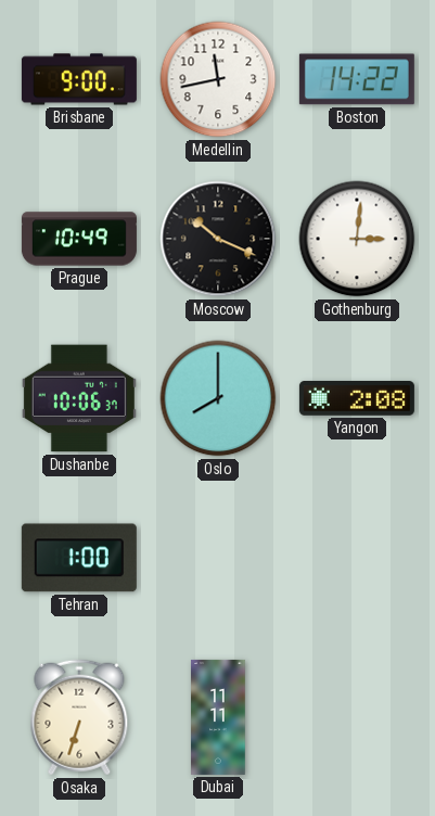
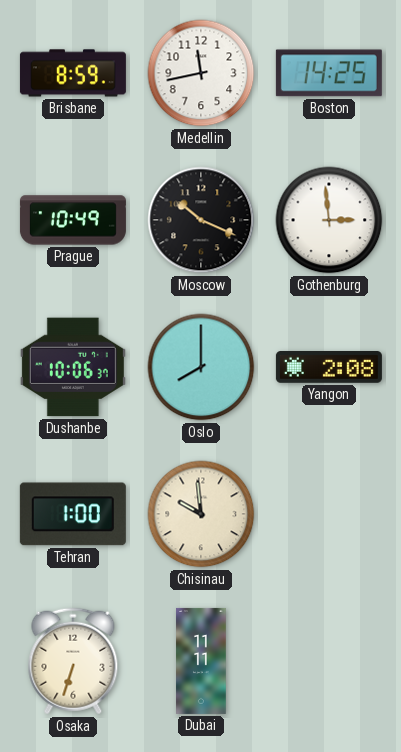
Brisbane: 9:00 -> 8:59
Boston: 14:22 -> 14:25
Gothenburg: 3:01 -> 2:59
Chisinau: none -> 9:59
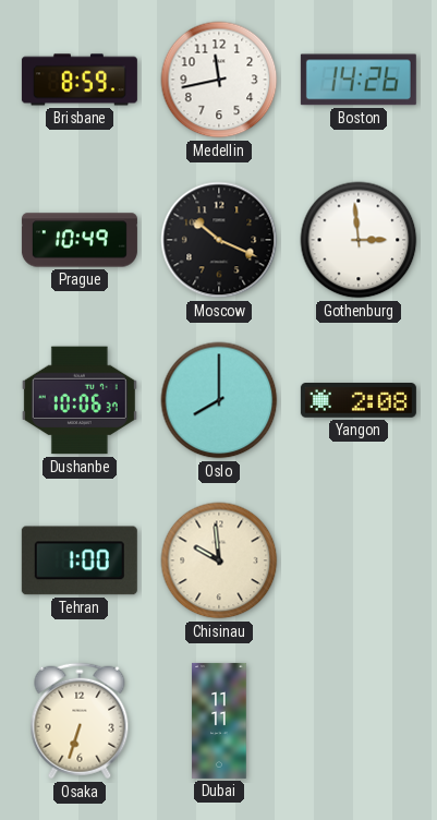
Boston: 14:25 -> 14:26
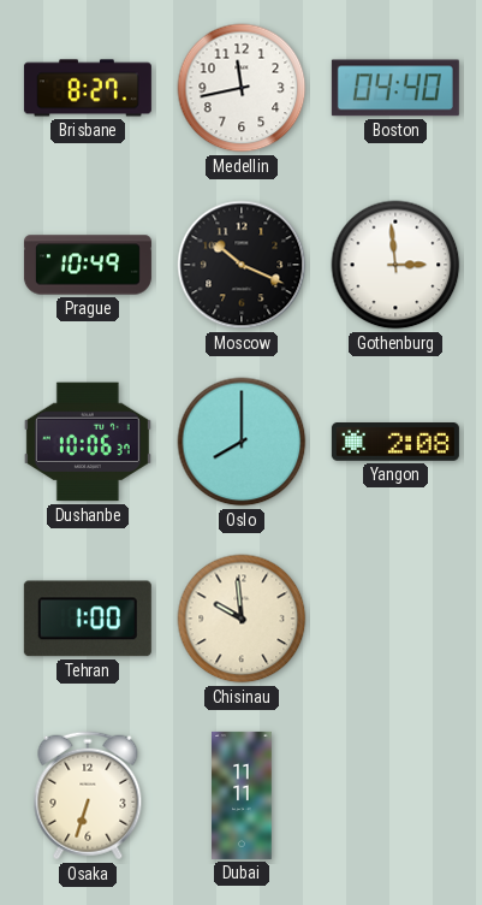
Brisbane: 8:59 -> 8:27
Boston: 14:26 -> 04:40
